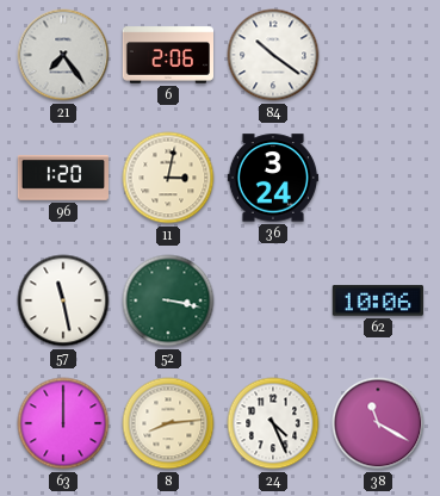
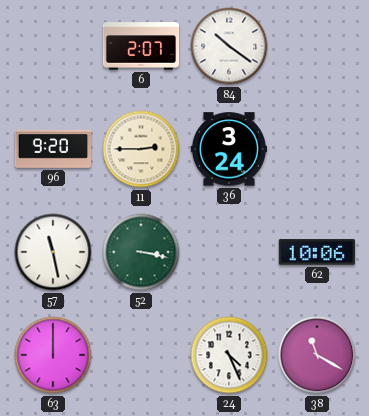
21: 7:24 -> none
6: 2:06 -> 2:07
96: 1:20 -> 9:20
11: 3:02 -> 2:45
8: 8:14 -> none
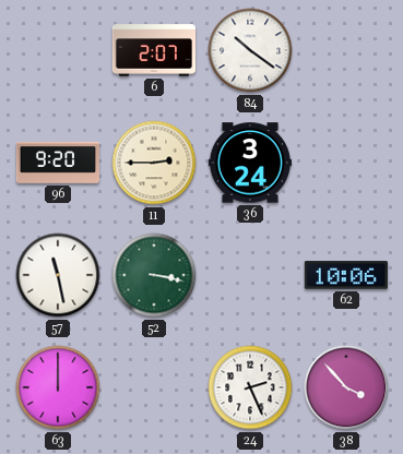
24: 4:26 -> 2:26
38: 11:20 -> 3:53
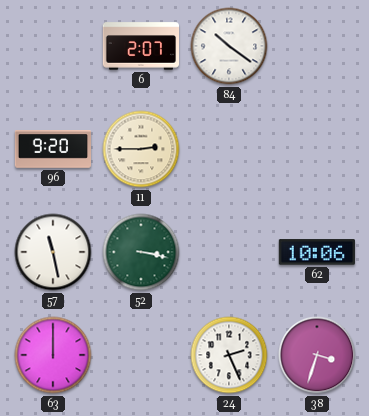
36: 3:24 -> none
38: 3:53 -> 3:33
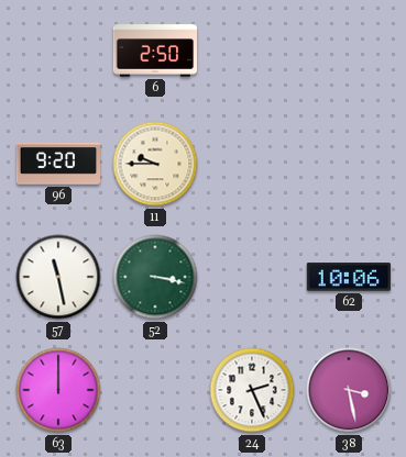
6: 2:07 -> 2:50
84: 10:21 -> none
11: 2:45 -> 9:45
38: 3:33 -> 3:28
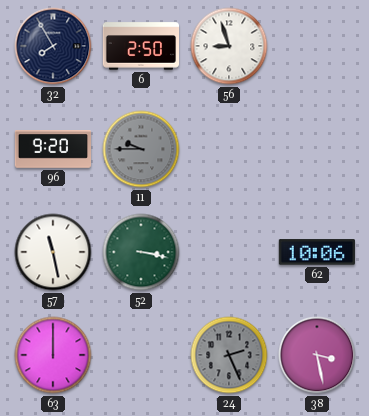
32: none -> 7:55
56: none -> 8:57
11 dial: cream -> grey
24 dial: white -> grey
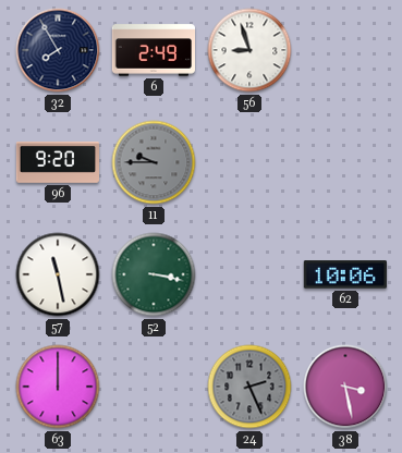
6: 2:50 -> 2:49
